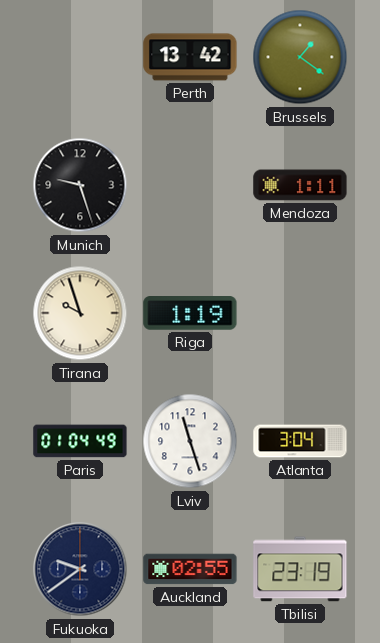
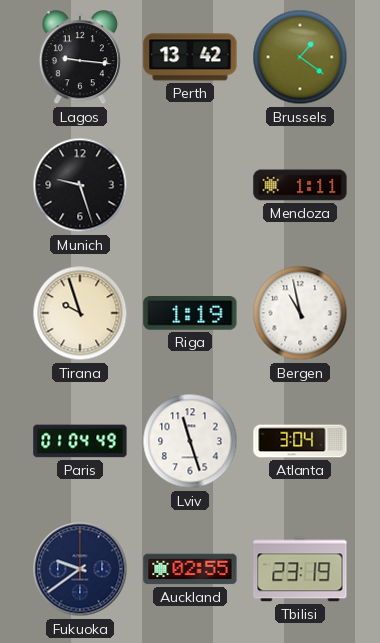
Lagos: none -> 9:16
Bergen: none -> 10:58
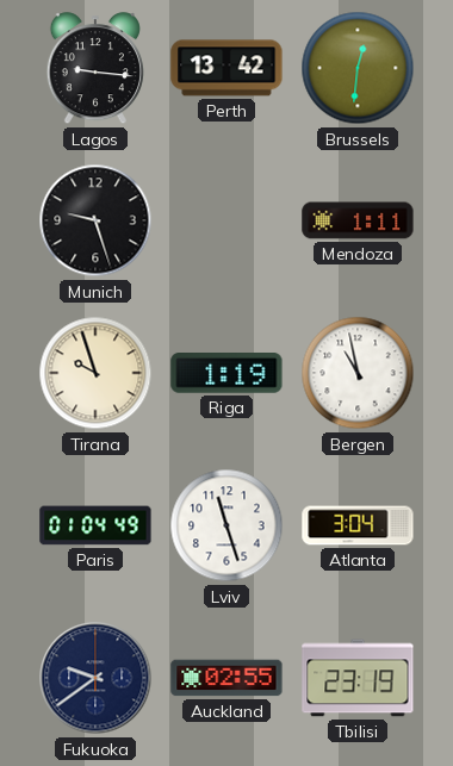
Brussels: 1:21 -> 12:31
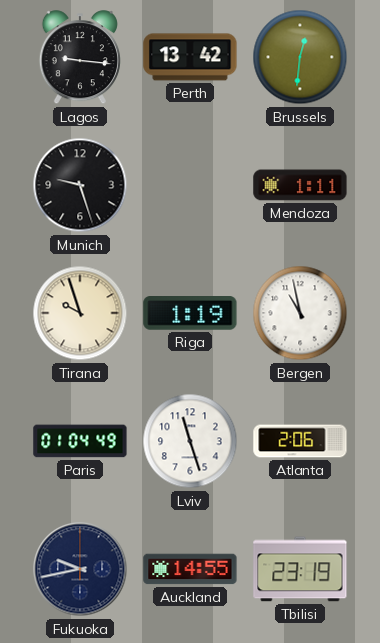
Atlanta: 3:04 -> 2:06
Fukuoka: 9:39 -> 9:43
Auckland: 02:55 -> 14:55
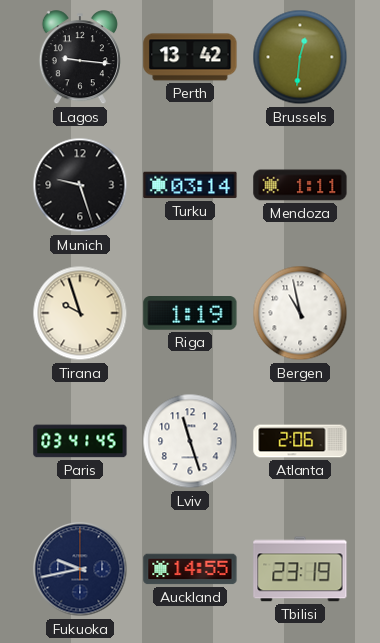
Turku: none -> 03:14
Paris: 01:04 -> 03:41
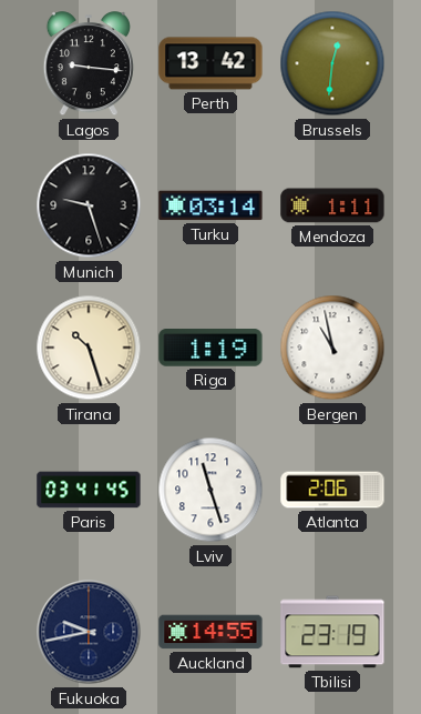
Tirana: 9:57 -> 10:27
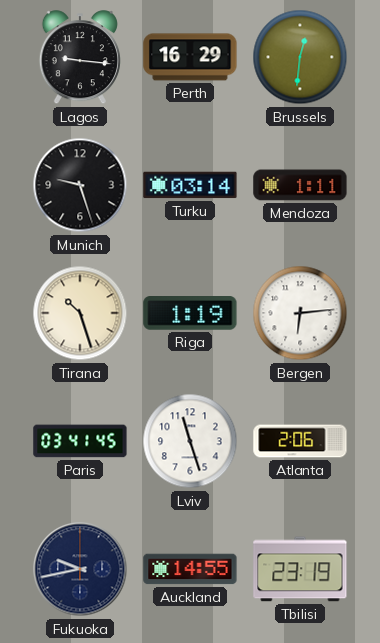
Perth: 13:42 -> 16:29
Bergen: 10:58 -> 6:14
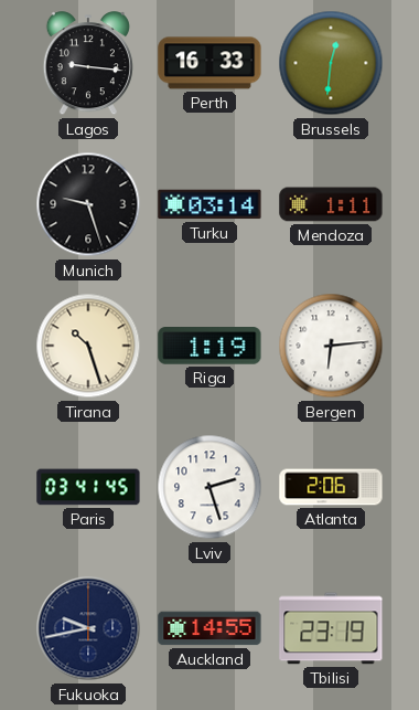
Perth: 16:29 -> 16:33
Lviv: 11:27 -> 2:27
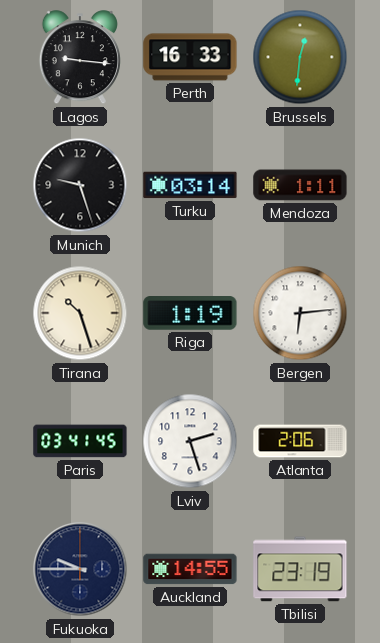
Fukuoka: 9:43 -> 9:45
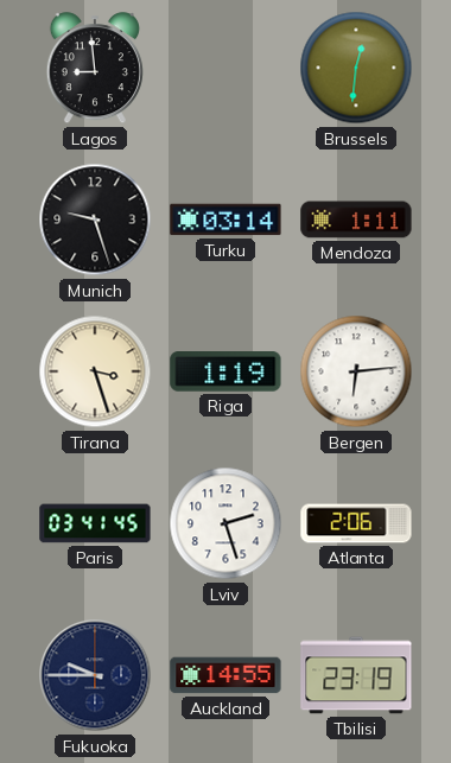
Lagos: 9:16 -> 8:59
Perth: 16:33 -> none
Tirana: 10:27 -> 3:27
